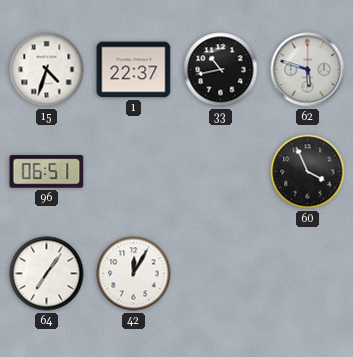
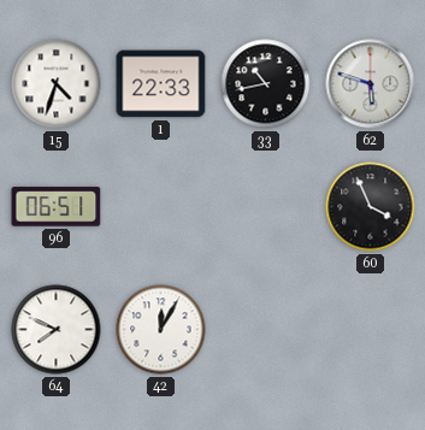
1: 22:37 -> 22:33
64: 7:06 -> 7:49
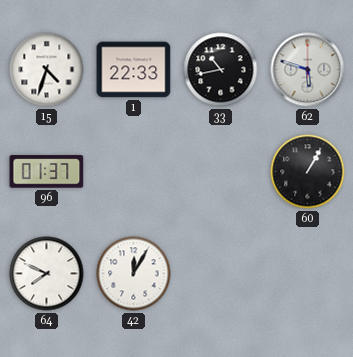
96: 06:51 -> 01:37
60: 3:56 -> 1:05
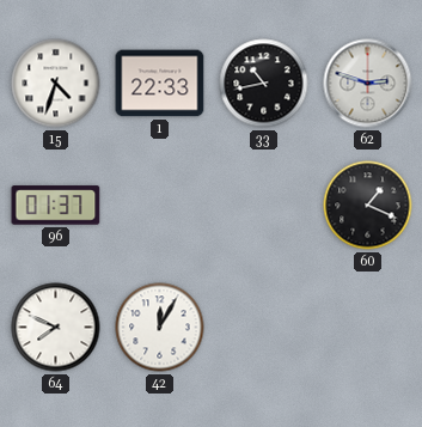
62: 5:48 -> 2:48
60: 1:05 -> 1:19
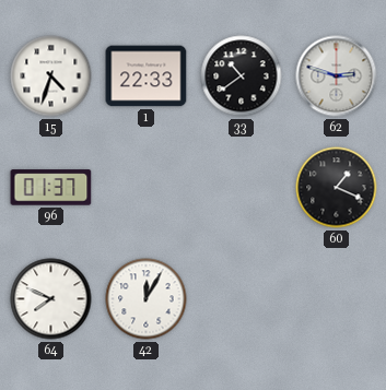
33: 10:43 -> 10:39
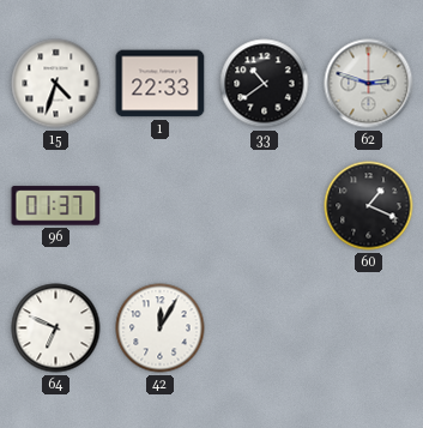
64: 7:49 -> 6:49
